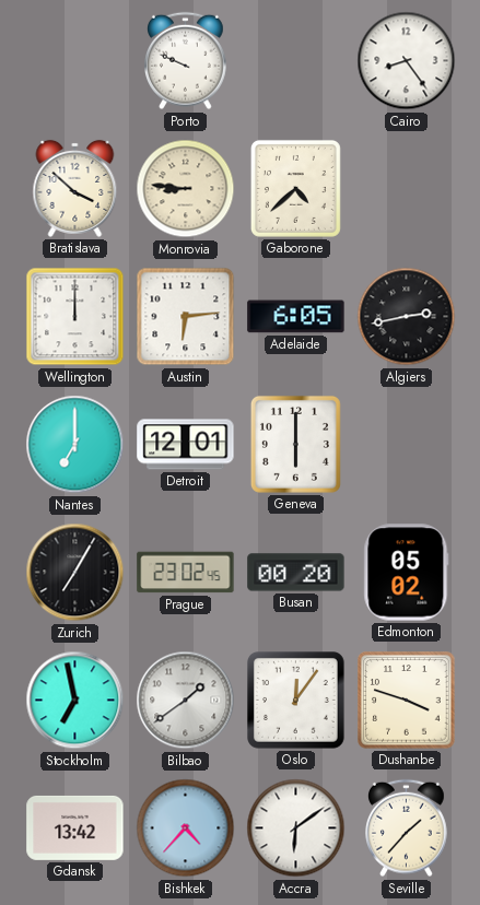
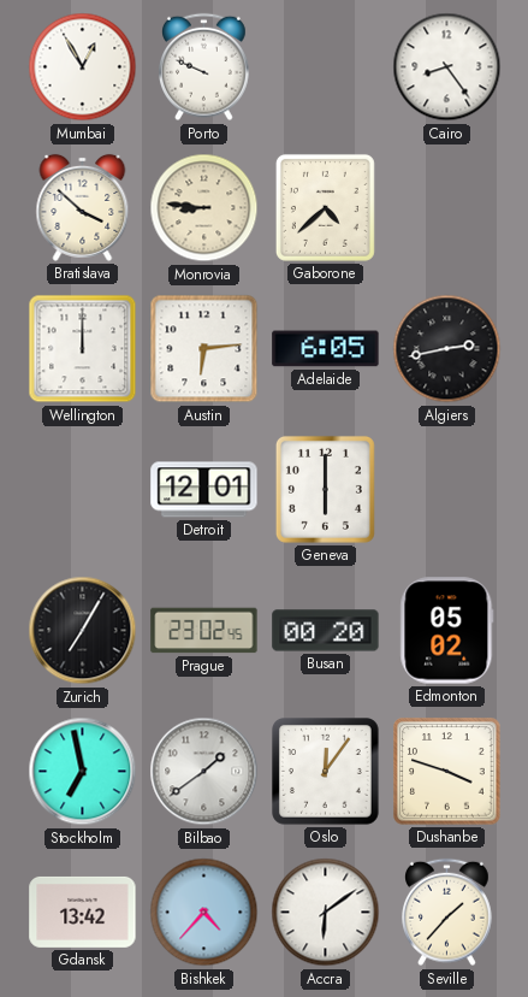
Mumbai: none -> 12:55
Nantes: 7:00 -> none
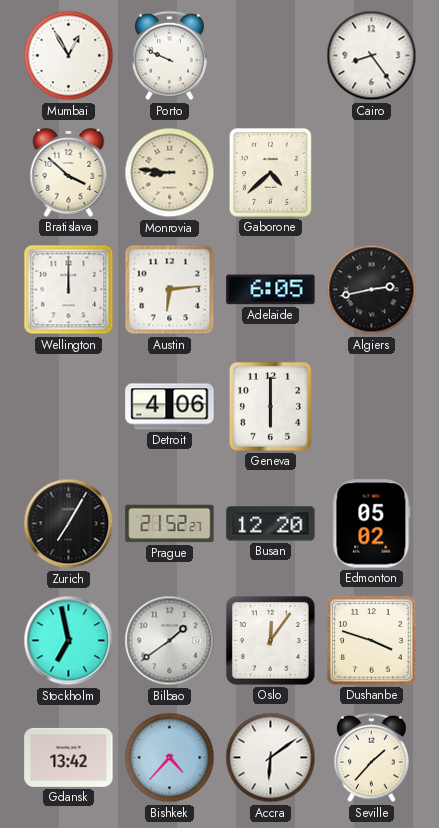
Detroit: 12:01 -> 4:06
Prague: 23:02 -> 21:52
Busan: 00:20 -> 12:20
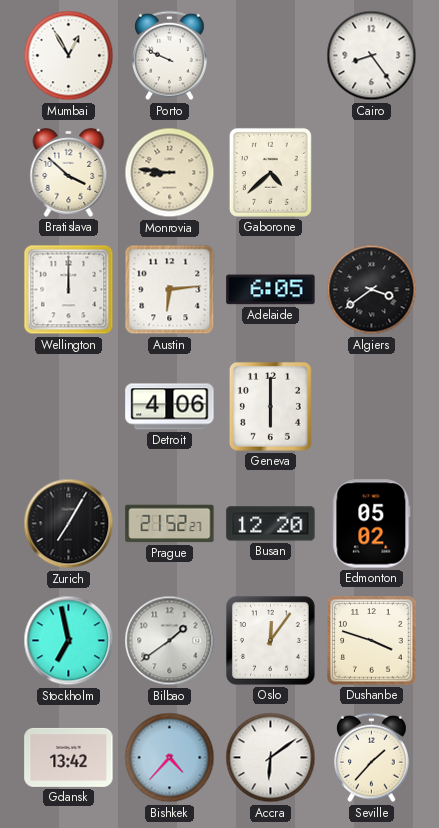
Algiers: 2:43 -> 3:39
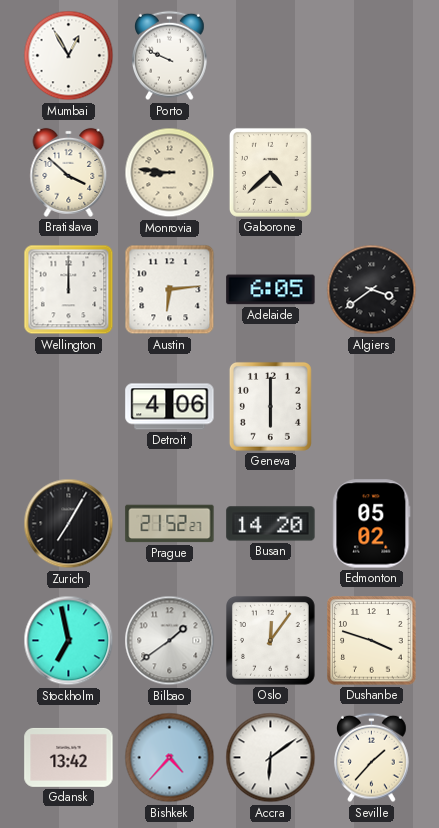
Cairo: 8:24 -> none
Busan: 12:20 -> 14:20
